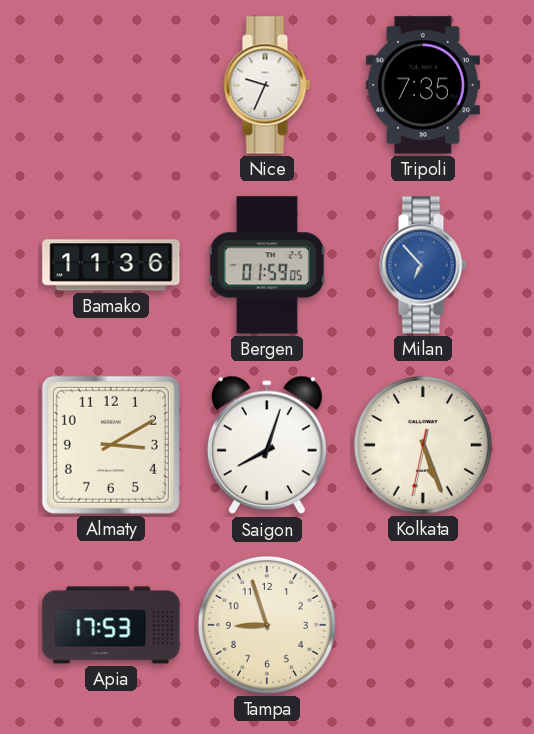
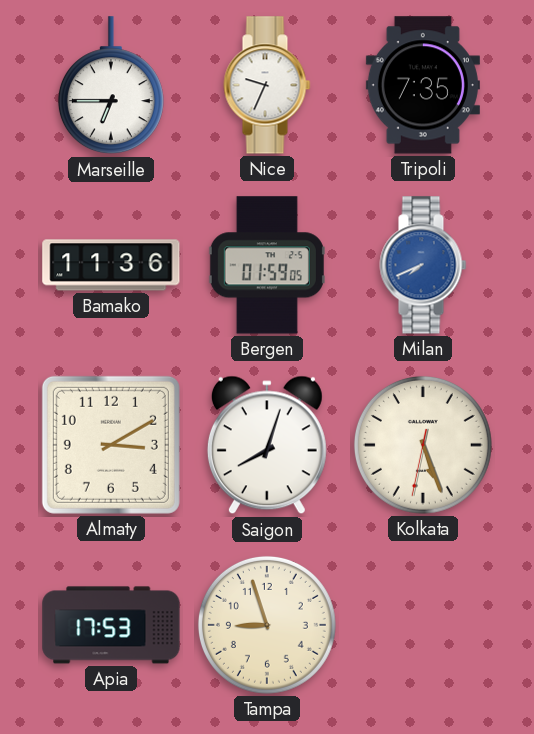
Marseille: none -> 6:45
Milan: 6:53 -> 7:41
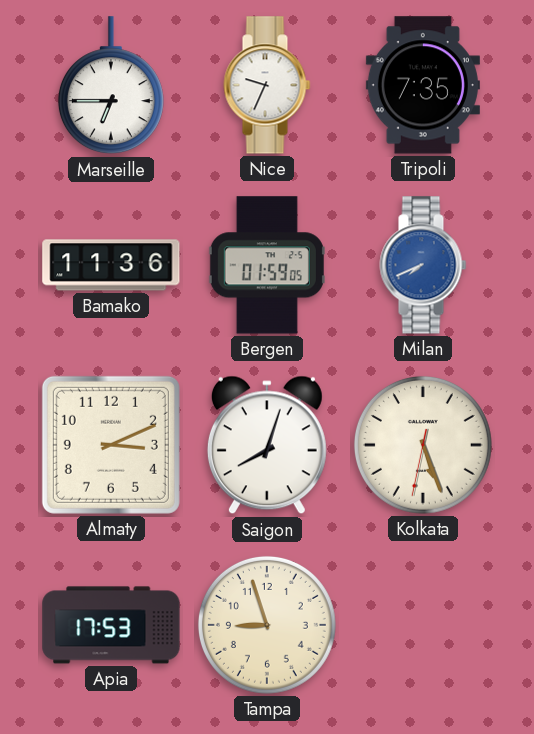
Almaty: 3:10 -> 3:11
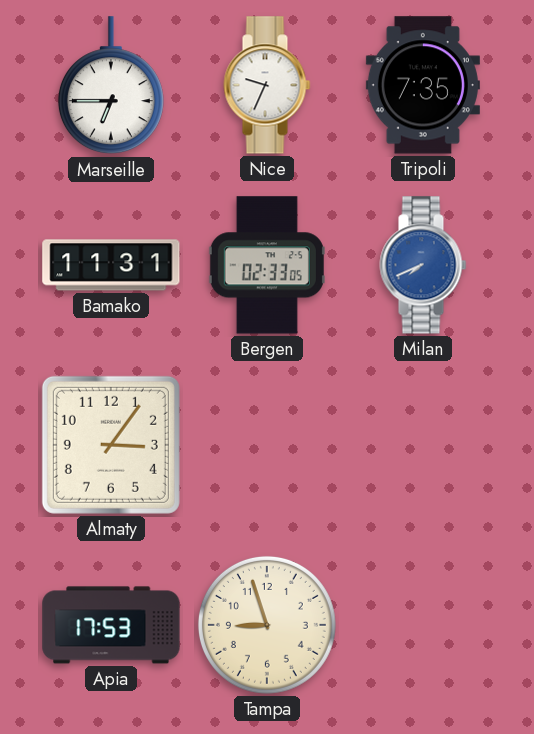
Bamako: 11:36 -> 11:31
Bergen: 01:59 -> 02:33
Almaty: 3:11 -> 3:06
Saigon: 8:03 -> none
Kolkata: 5:26 -> none
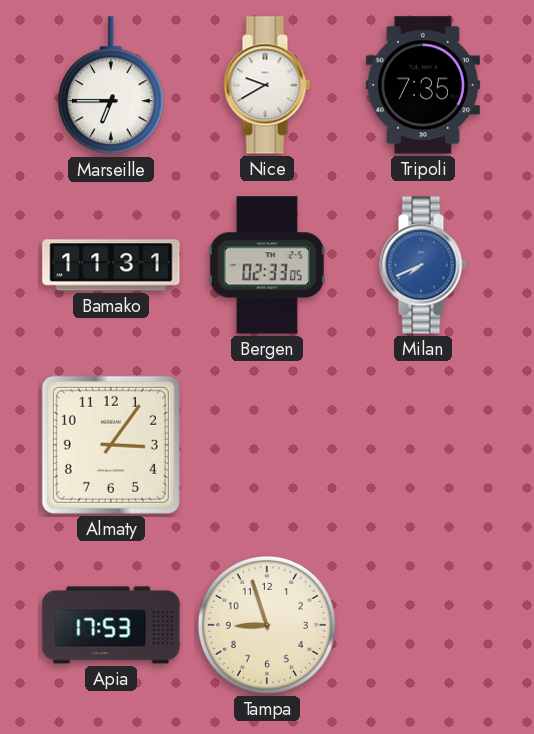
Nice: 9:34 -> 9:40
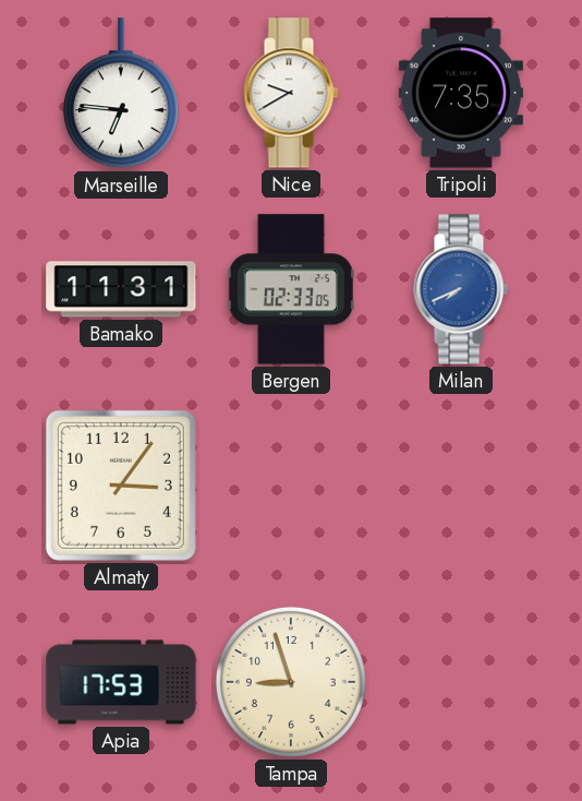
Marseille: 6:45 -> 6:46
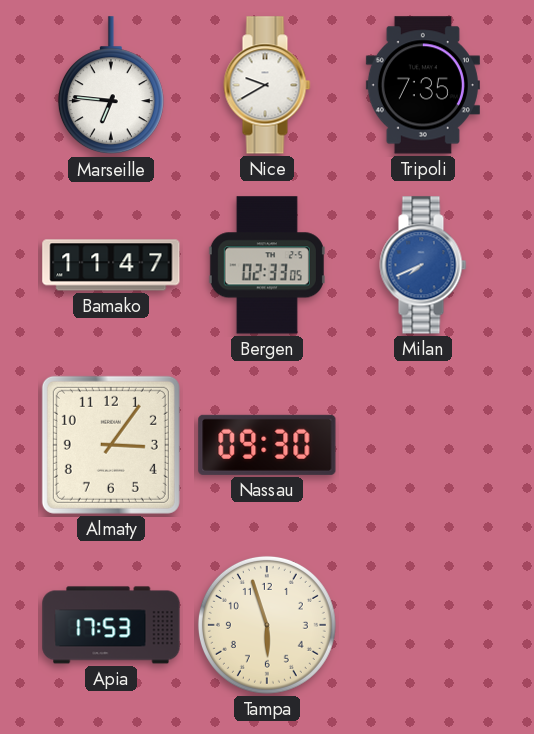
Bamako: 11:31 -> 11:47
Nassau: none -> 09:30
Tampa: 8:57 -> 5:57
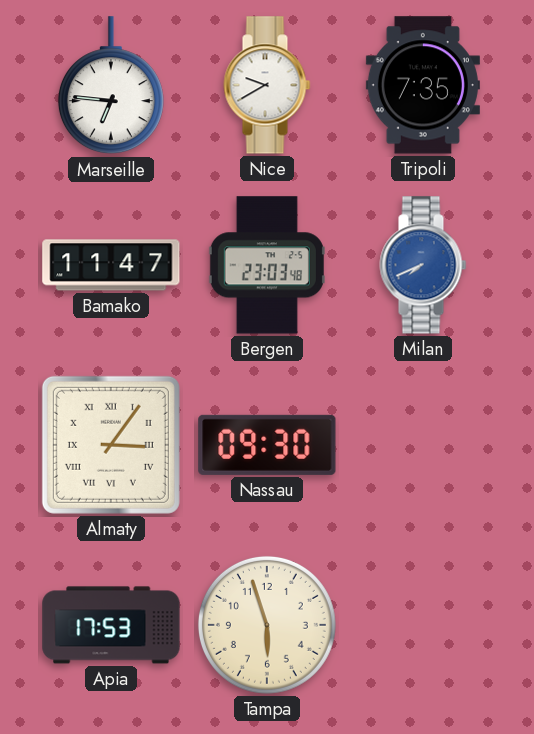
Bergen: 02:33 -> 23:03
Almaty numerals: Arabic -> Roman
